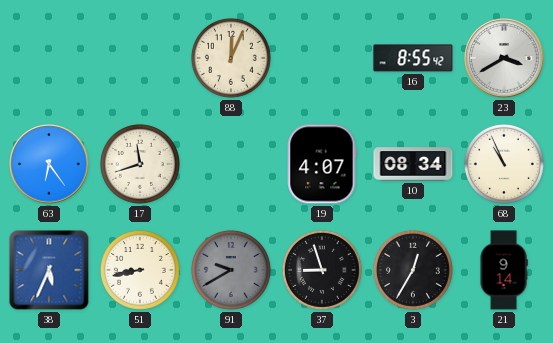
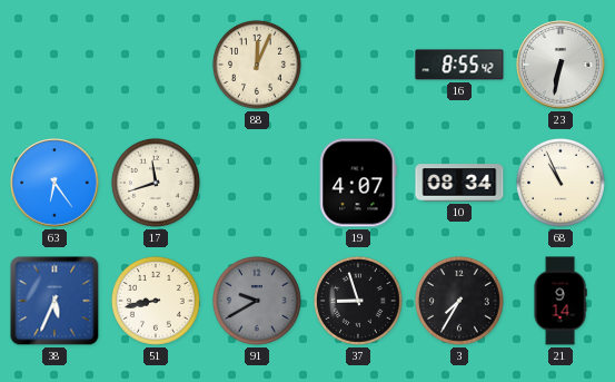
23: 3:40 -> 6:32
3: 12:35 -> 7:35
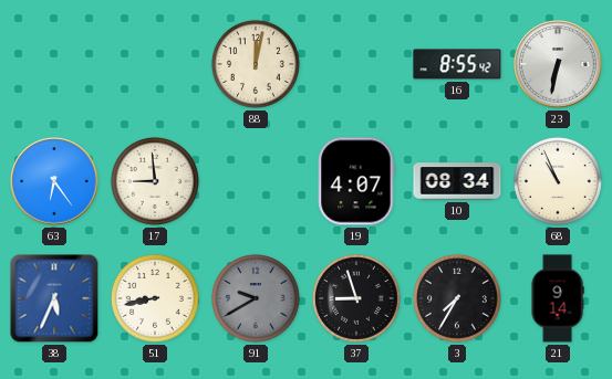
88: 12:04 -> 12:02
17: 11:42 -> 8:59
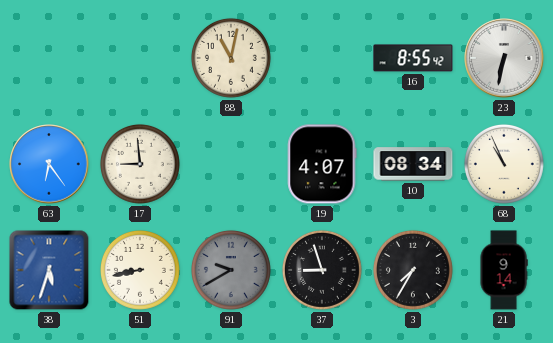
88: 12:02 -> 11:02
38: 5:34 -> 5:33
